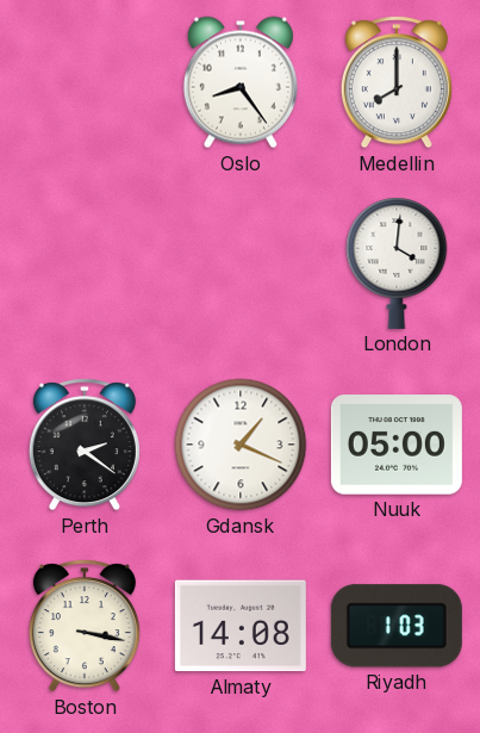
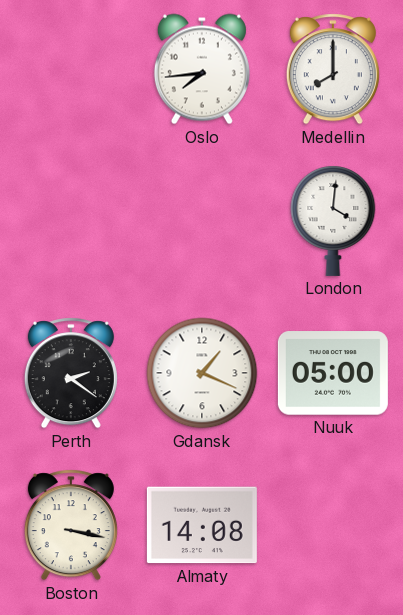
Oslo: 8:24 -> 7:44
Riyadh: 1:03 -> none
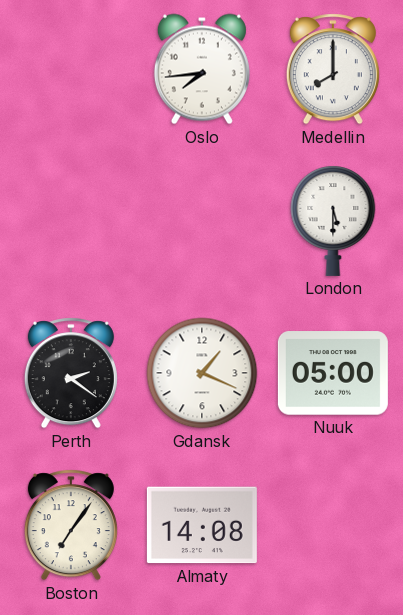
London: 4:01 -> 5:30
Boston: 3:17 -> 7:06
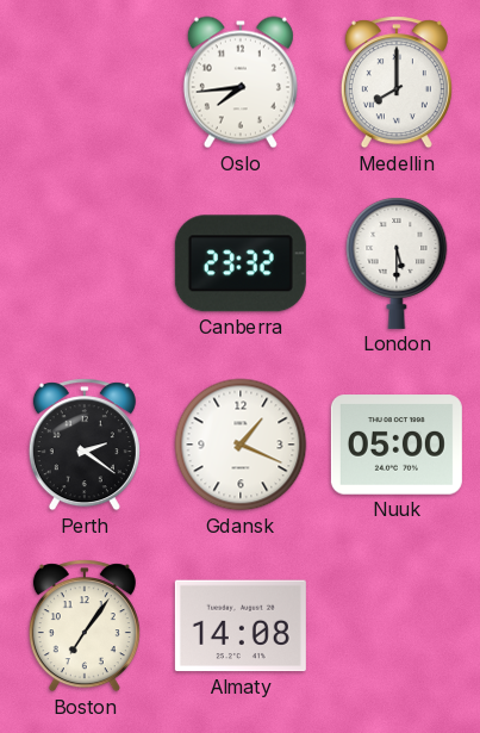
Canberra: none -> 23:32
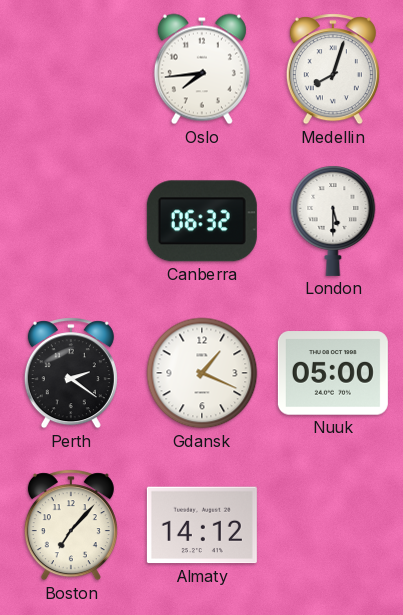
Medellin: 8:00 -> 8:03
Canberra: 23:32 -> 06:32
Boston: 7:06 -> 7:07
Almaty: 14:08 -> 14:12
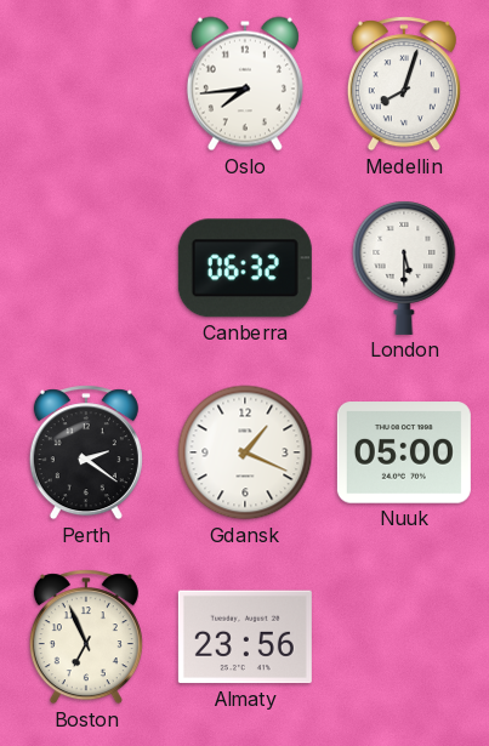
Boston: 7:07 -> 6:56
Almaty: 14:12 -> 23:56
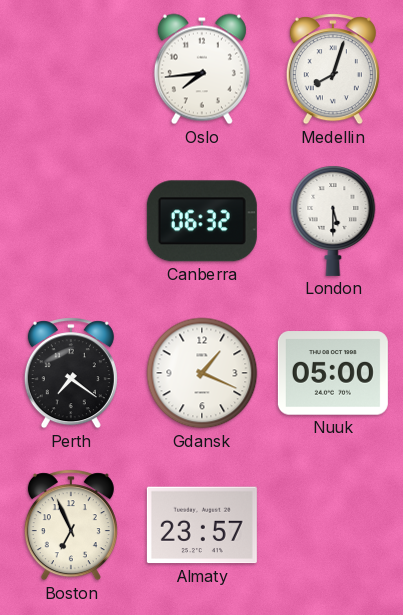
Perth: 2:21 -> 7:21
Almaty: 23:56 -> 23:57
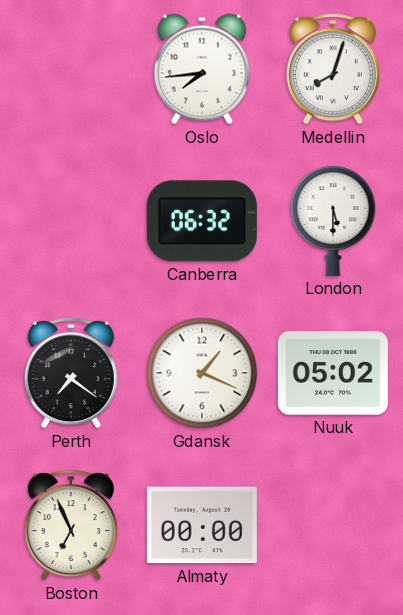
Nuuk: 05:00 -> 05:02
Almaty: 23:57 -> 00:00
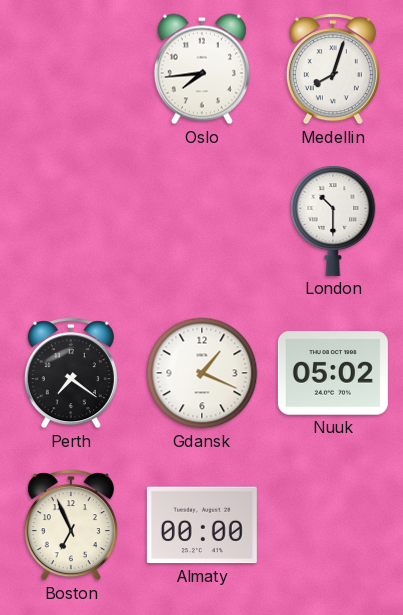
Canberra: 06:32 -> none
London: 5:30 -> 10:30
